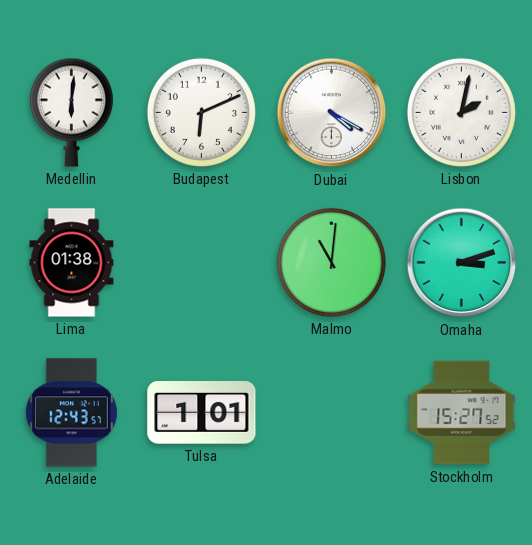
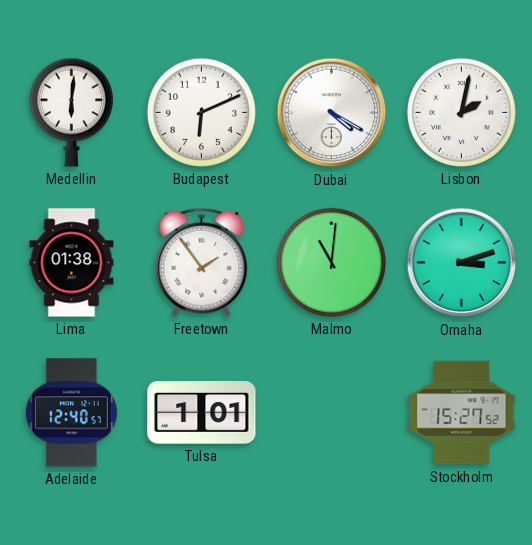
Freetown: none -> 1:54
Adelaide: 12:43 -> 12:40
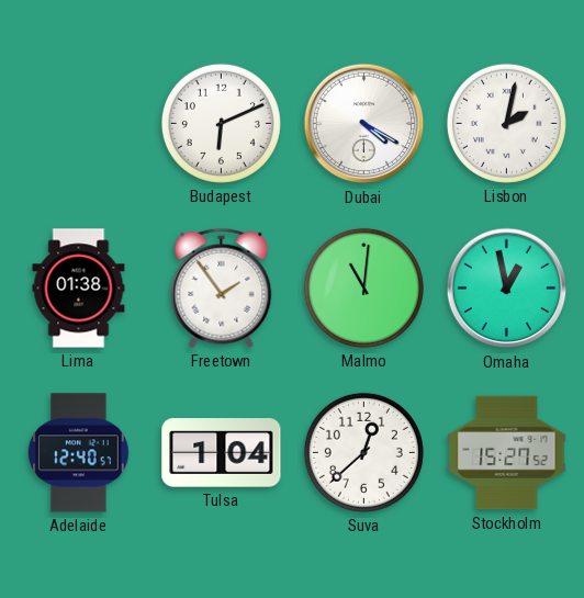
Medellin: 6:01 -> none
Omaha: 3:12 -> 12:58
Tulsa: 1:01 -> 1:04
Suva: none -> 12:38
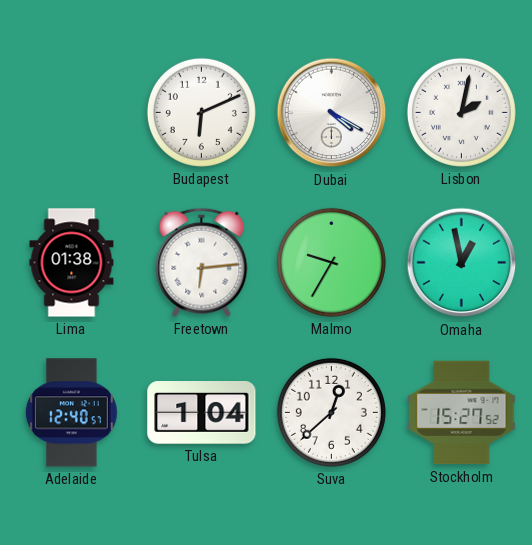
Freetown: 1:54 -> 6:14
Malmo: 11:01 -> 9:35
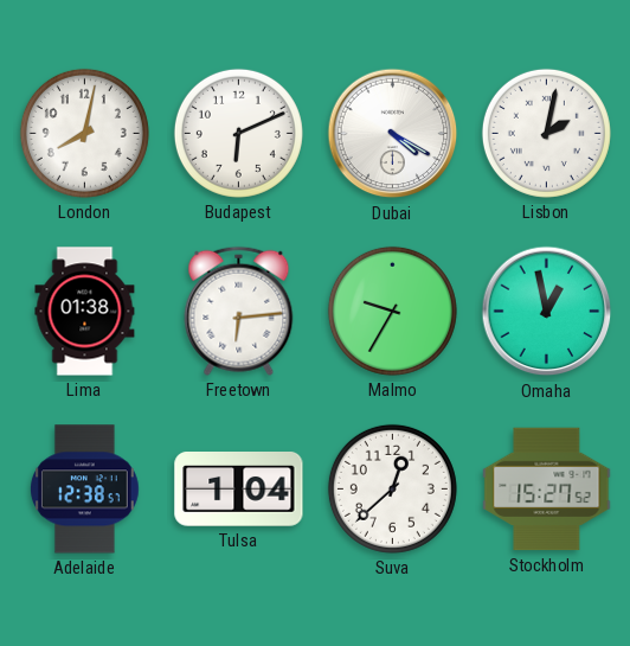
London: none -> 8:02
Adelaide: 12:40 -> 12:38
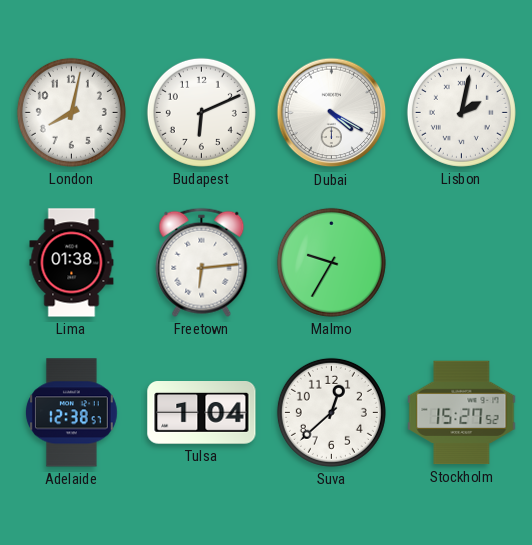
Omaha: 12:58 -> none
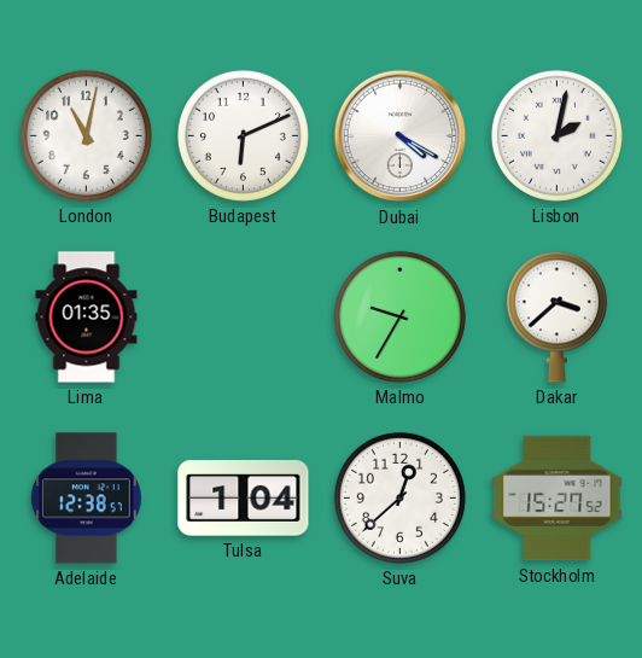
London: 8:02 -> 11:02
Lima: 01:38 -> 01:35
Freetown: 6:14 -> none
Dakar: none -> 3:38
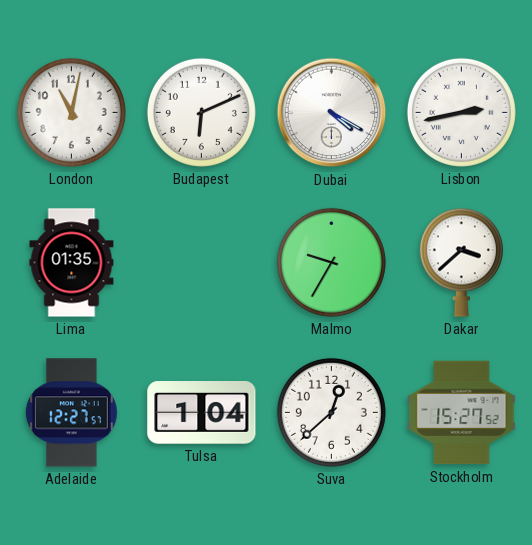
Lisbon: 2:02 -> 2:43
Adelaide: 12:38 -> 12:27
